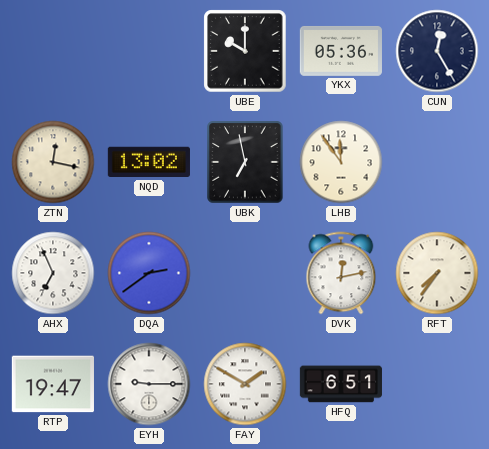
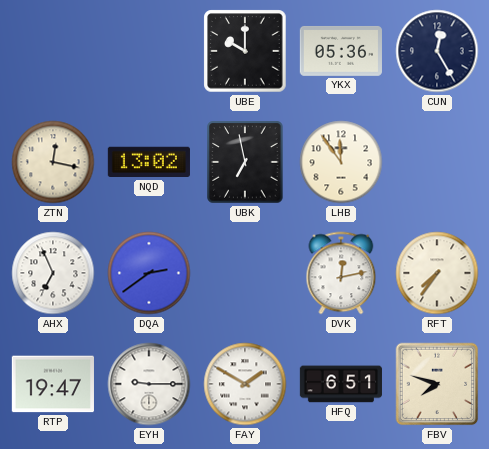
FBV: none -> 7:48
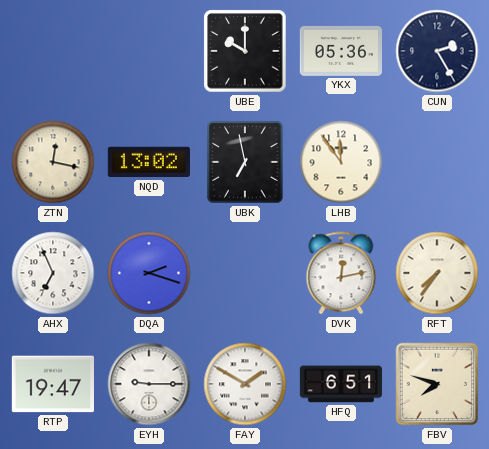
CUN: 12:25 -> 2:25
DQA: 2:39 -> 2:18
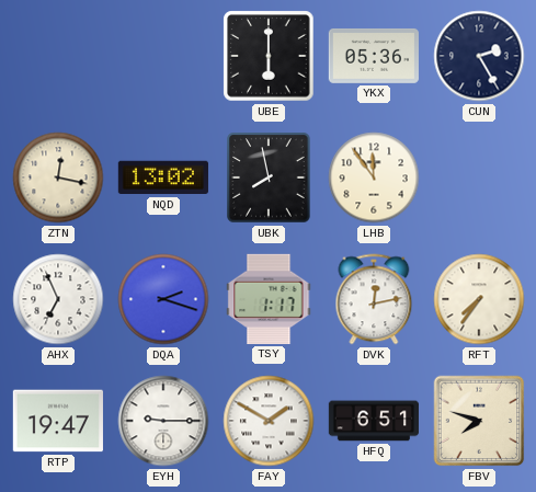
UBE: 10:00 -> 6:00
UBK: 6:58 -> 7:58
TSY: none -> 1:17
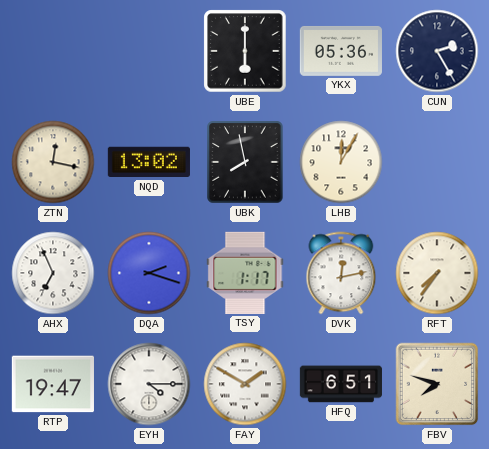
LHB: 11:54 -> 12:05
EYH: 9:15 -> 4:15
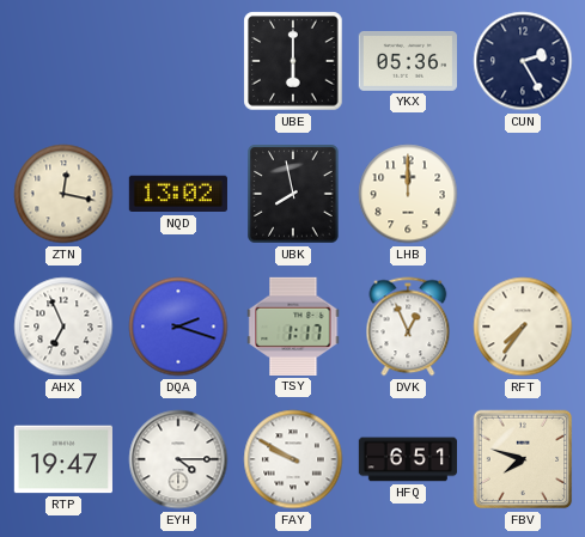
LHB: 12:05 -> 12:00
DVK: 12:13 -> 12:56
FAY: 1:50 -> 9:50
